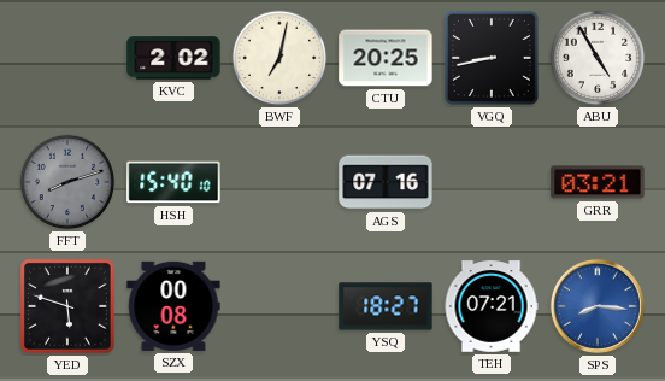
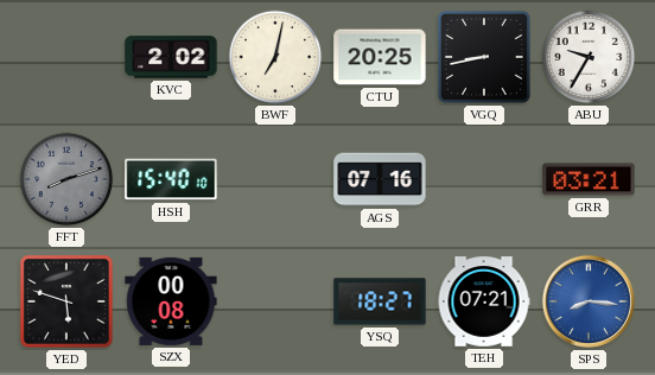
ABU: 4:55 -> 9:35
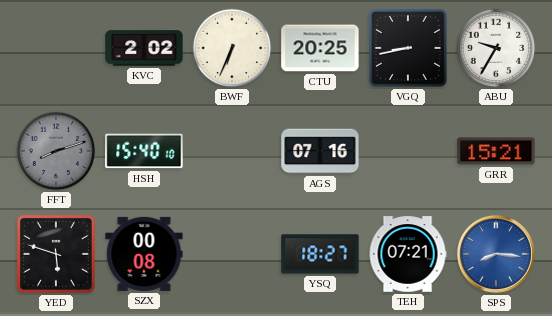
BWF: 7:02 -> 6:34
GRR: 03:21 -> 15:21
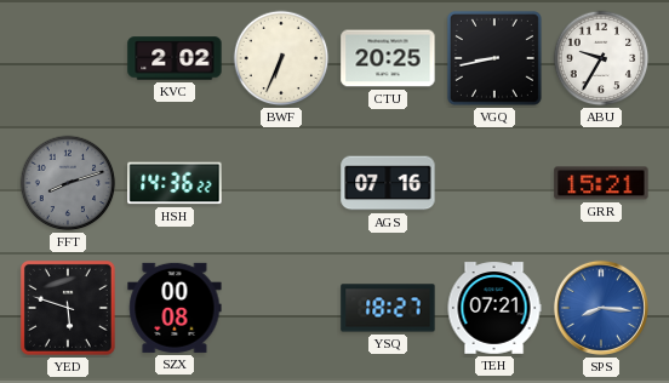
HSH: 15:40 -> 14:36
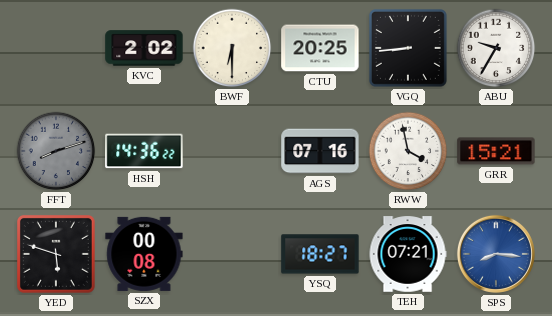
BWF: 6:34 -> 6:30
VGQ: 8:43 -> 8:44
RWW: none -> 3:58
